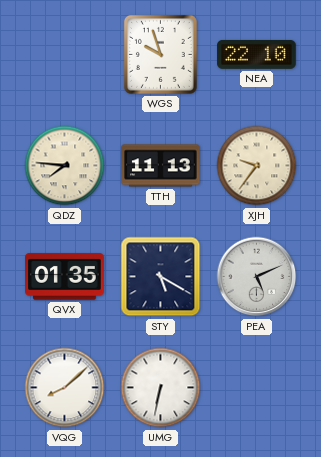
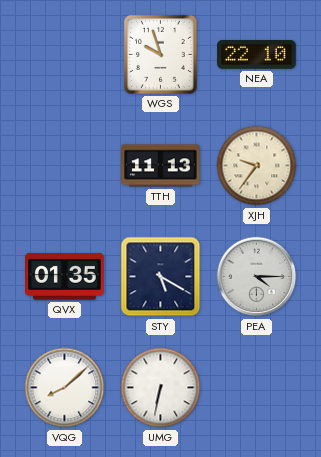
QDZ: 7:46 -> none
PEA: 5:11 -> 4:15
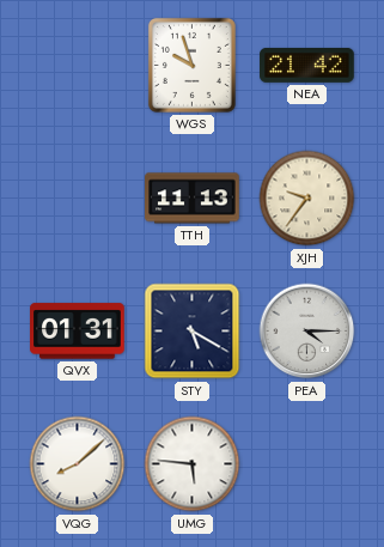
NEA: 22:10 -> 21:42
QVX: 01:35 -> 01:31
UMG: 6:32 -> 5:46
